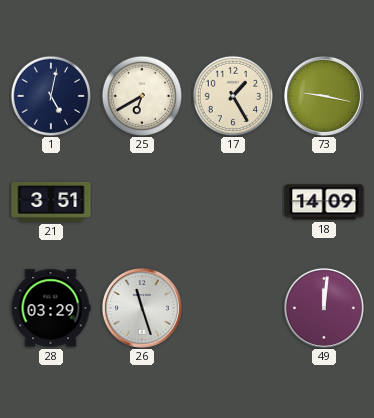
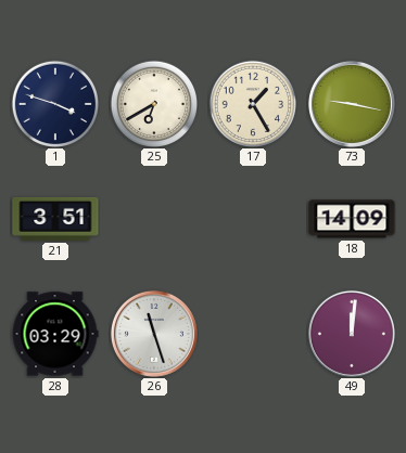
1: 5:02 -> 3:48
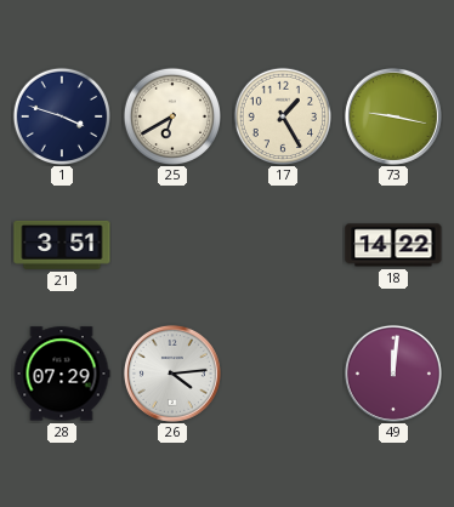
18: 14:09 -> 14:22
28: 03:29 -> 07:29
26: 11:27 -> 4:14
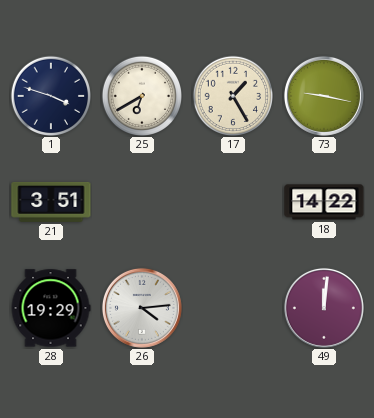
28: 07:29 -> 19:29
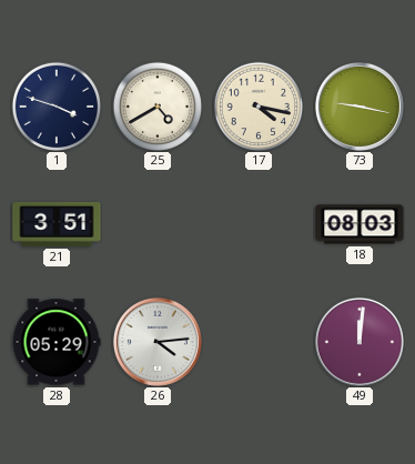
25: 6:40 -> 4:40
17: 1:25 -> 4:17
18: 14:22 -> 08:03
28: 19:29 -> 05:29
